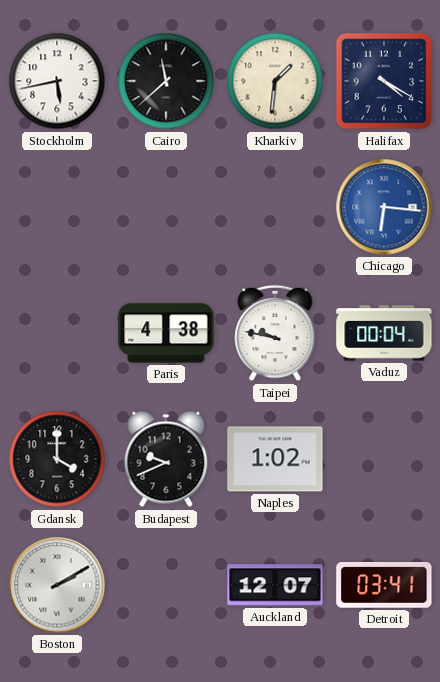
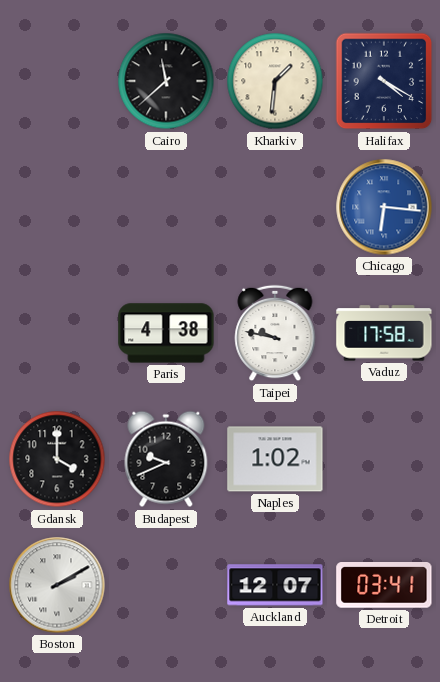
Stockholm: 5:43 -> none
Vaduz: 00:04 -> 17:58
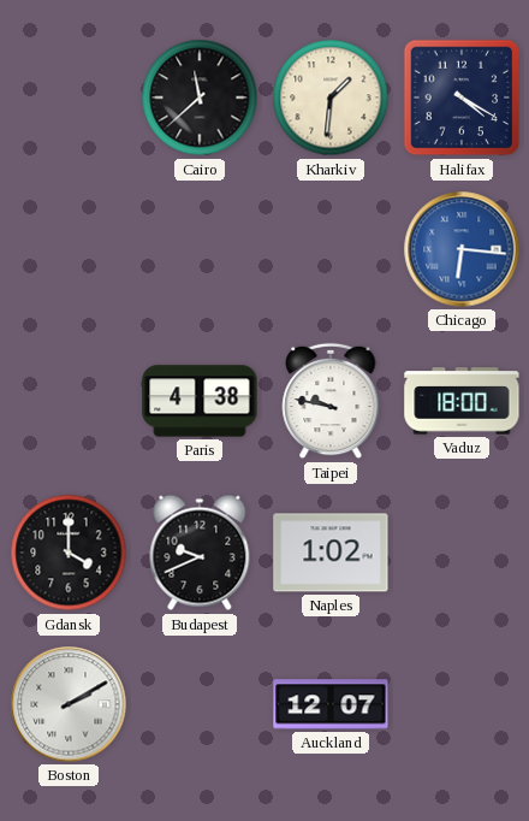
Vaduz: 17:58 -> 18:00
Detroit: 03:41 -> none
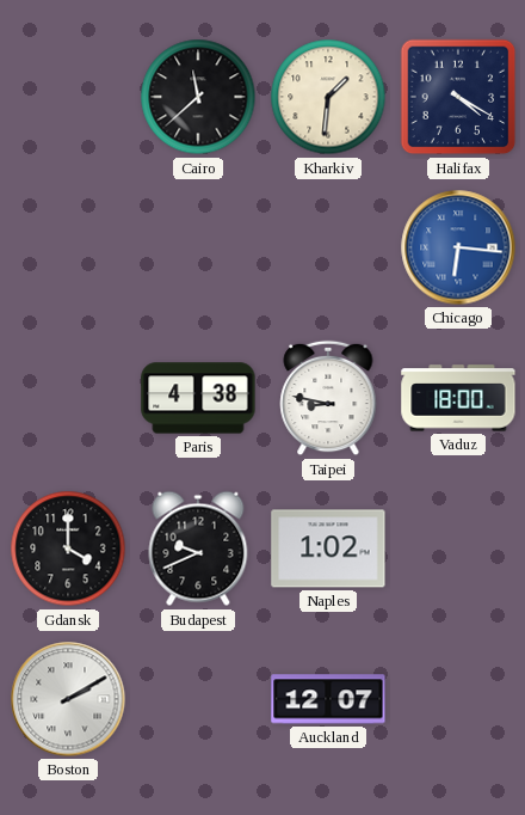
Taipei: 9:47 -> 8:47
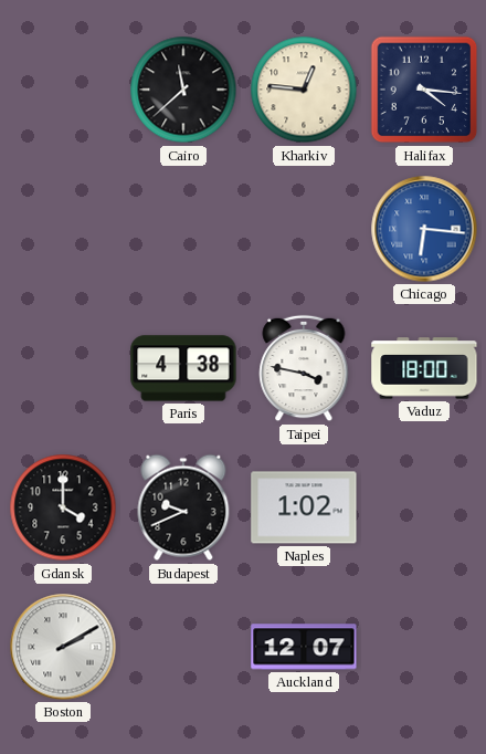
Kharkiv: 1:31 -> 12:46
Halifax: 4:20 -> 4:16
Taipei: 8:47 -> 3:47
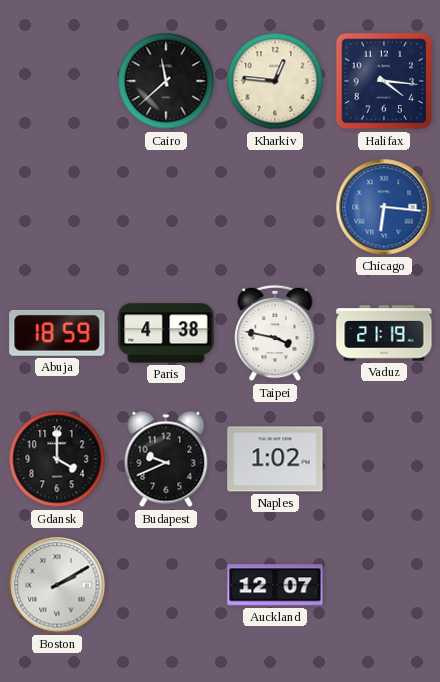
Abuja: none -> 18:59
Vaduz: 18:00 -> 21:19
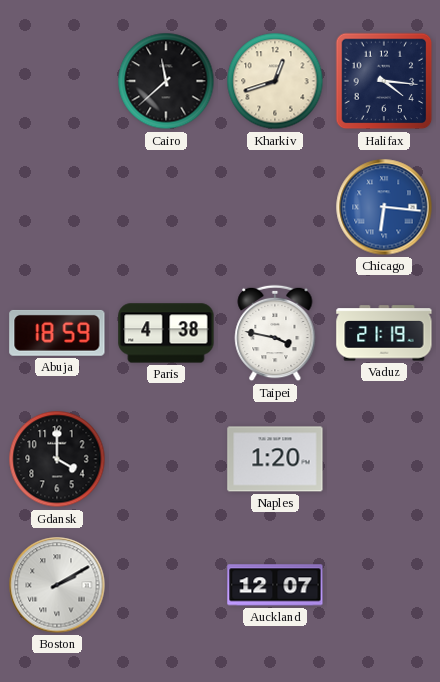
Kharkiv: 12:46 -> 12:42
Budapest: 9:41 -> none
Naples: 1:02 -> 1:20
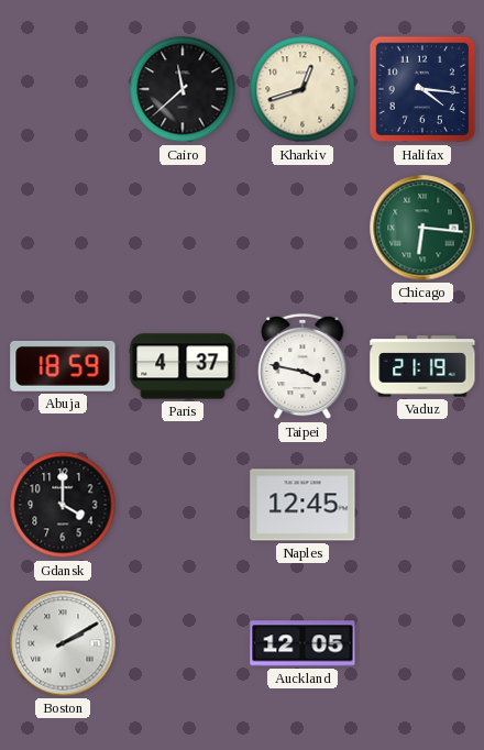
Chicago dial: blue -> green
Paris: 4:38 -> 4:37
Naples: 1:20 -> 12:45
Auckland: 12:07 -> 12:05
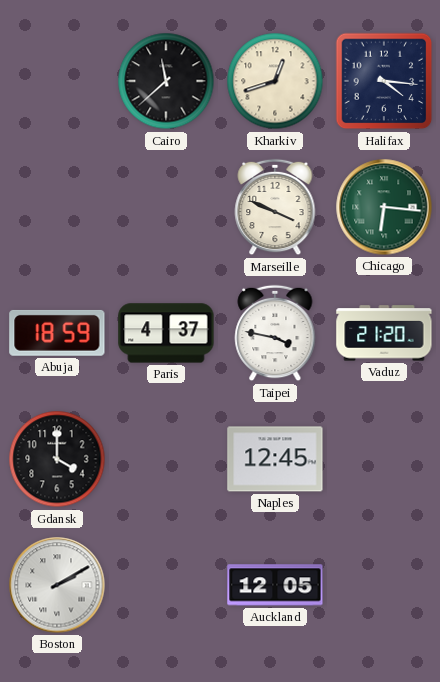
Marseille: none -> 3:49
Vaduz: 21:19 -> 21:20
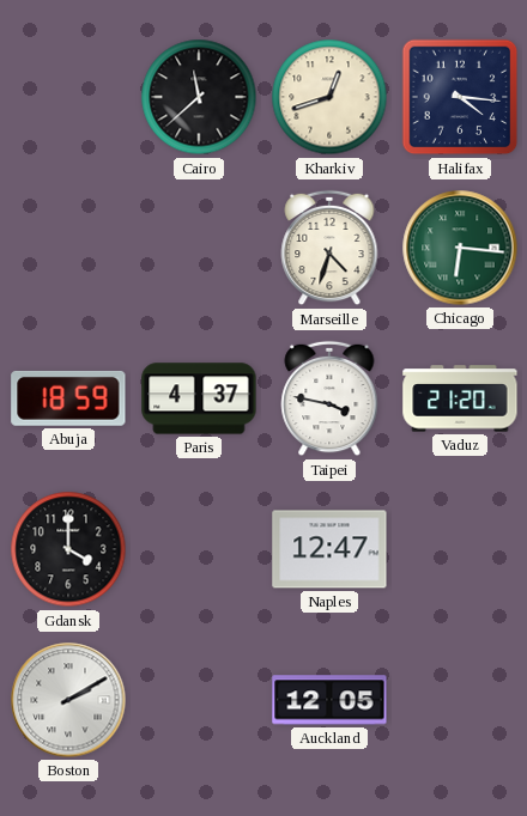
Marseille: 3:49 -> 4:33
Naples: 12:45 -> 12:47
